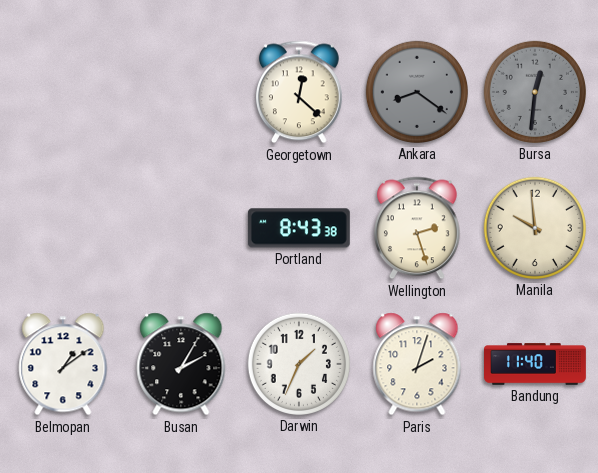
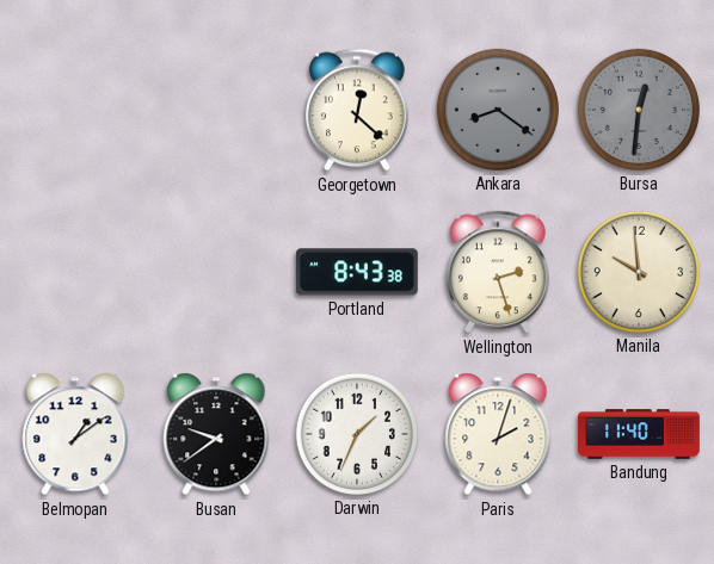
Busan: 2:05 -> 9:39
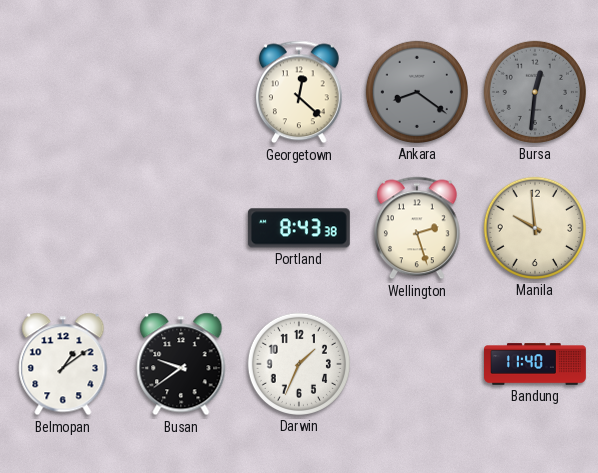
Paris: 2:03 -> none
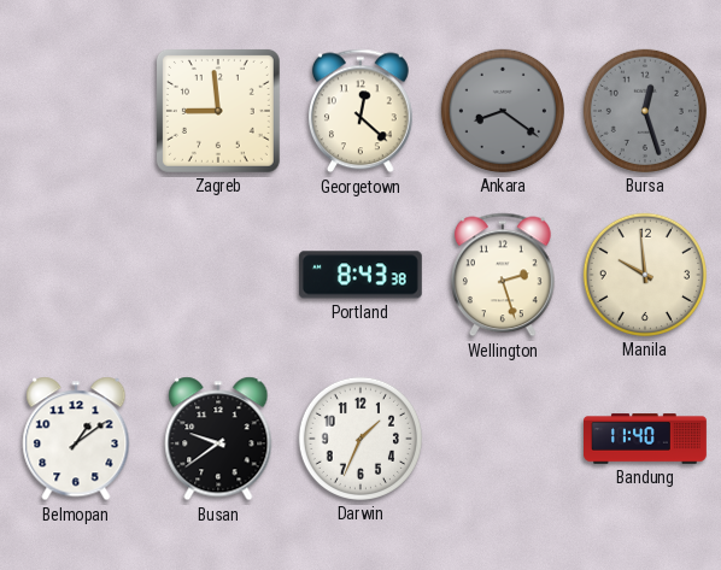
Zagreb: none -> 8:59
Bursa: 12:31 -> 12:27
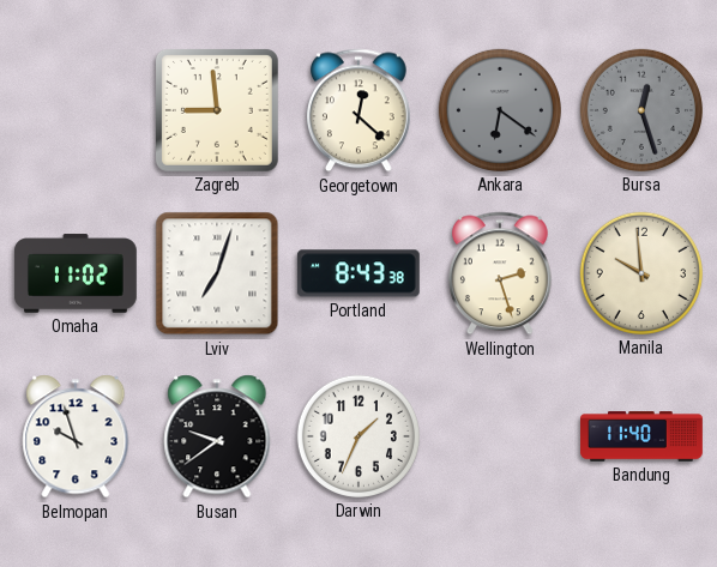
Ankara: 8:21 -> 6:21
Omaha: none -> 11:02
Lviv: none -> 7:03
Belmopan: 1:09 -> 9:57
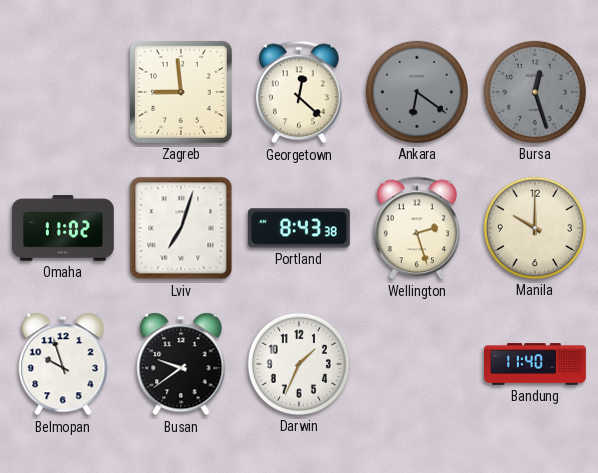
Manila: 9:59 -> 10:00
